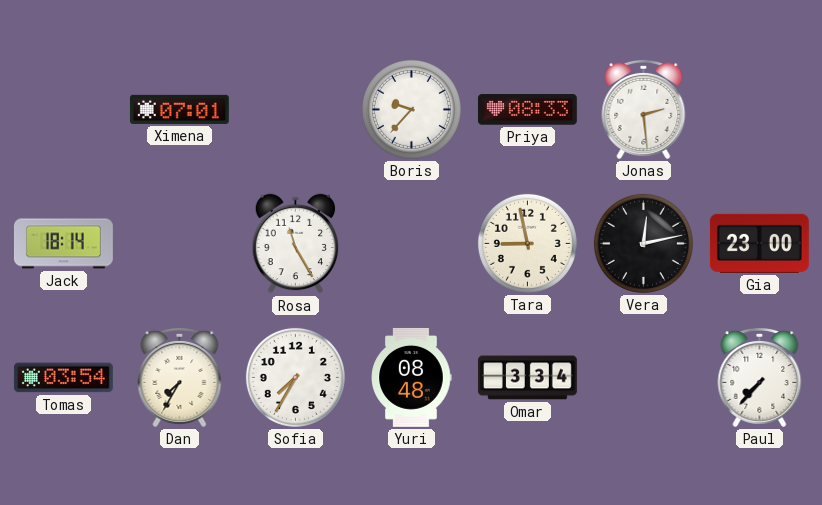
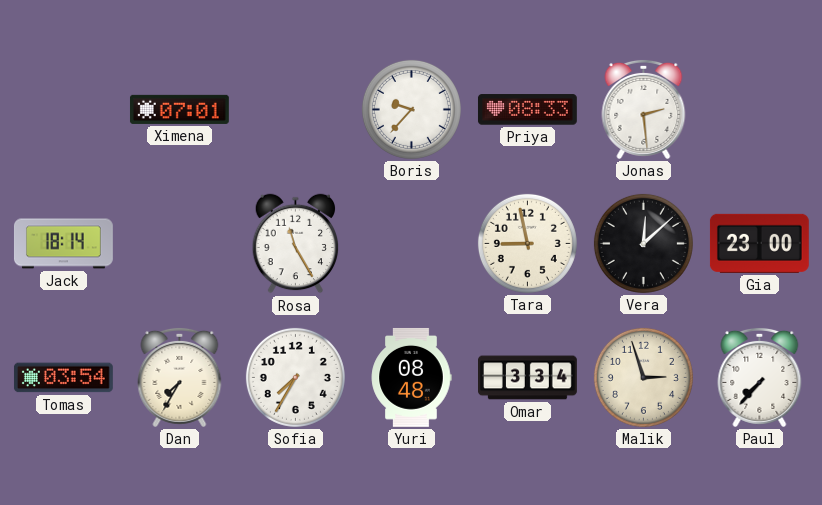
Vera: 12:13 -> 12:08
Malik: none -> 2:57
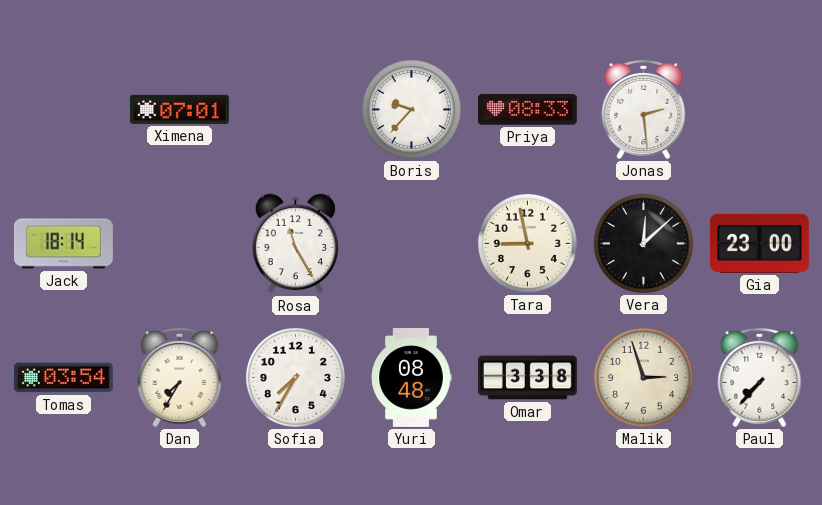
Omar: 3:34 -> 3:38
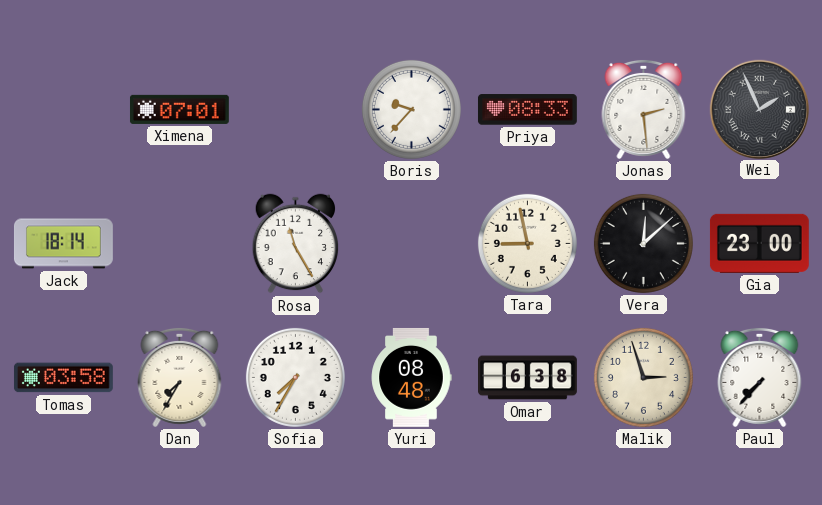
Wei: none -> 1:56
Tomas: 03:54 -> 03:58
Omar: 3:38 -> 6:38
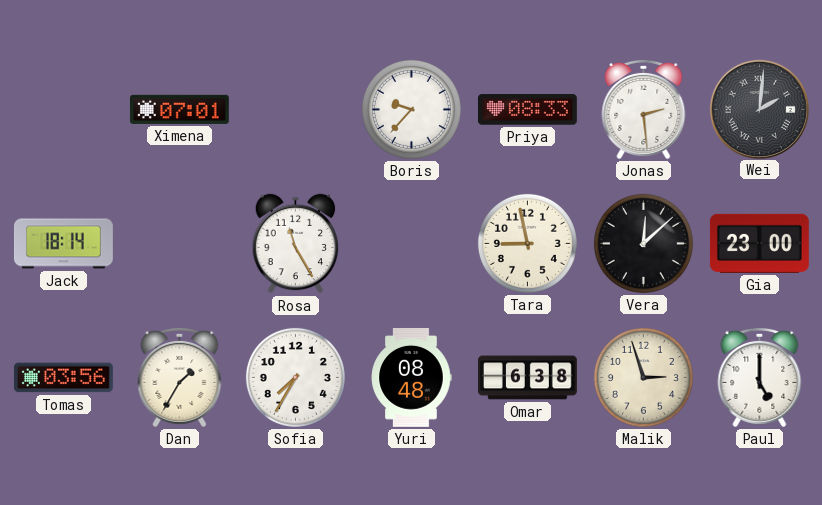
Wei: 1:56 -> 2:01
Tomas: 03:58 -> 03:56
Dan: 7:35 -> 1:35
Paul: 7:37 -> 5:00
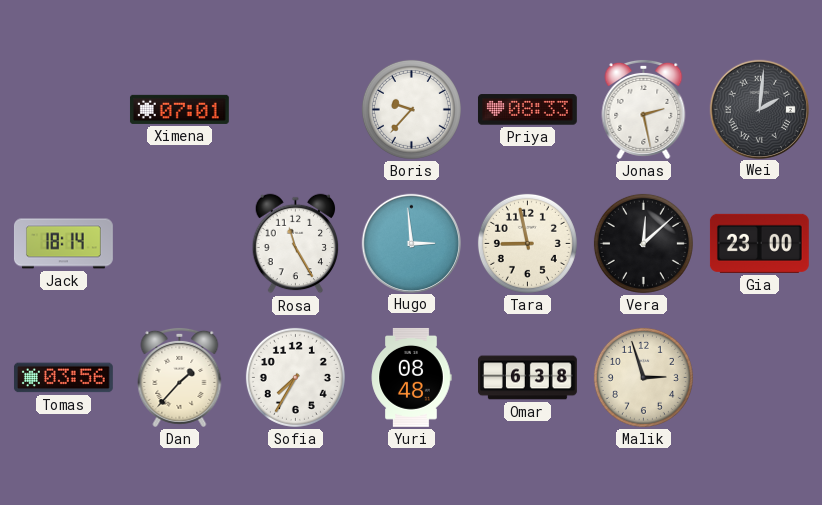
Jonas: 2:29 -> 2:28
Hugo: none -> 2:59
Dan: 1:35 -> 1:37
Paul: 5:00 -> none
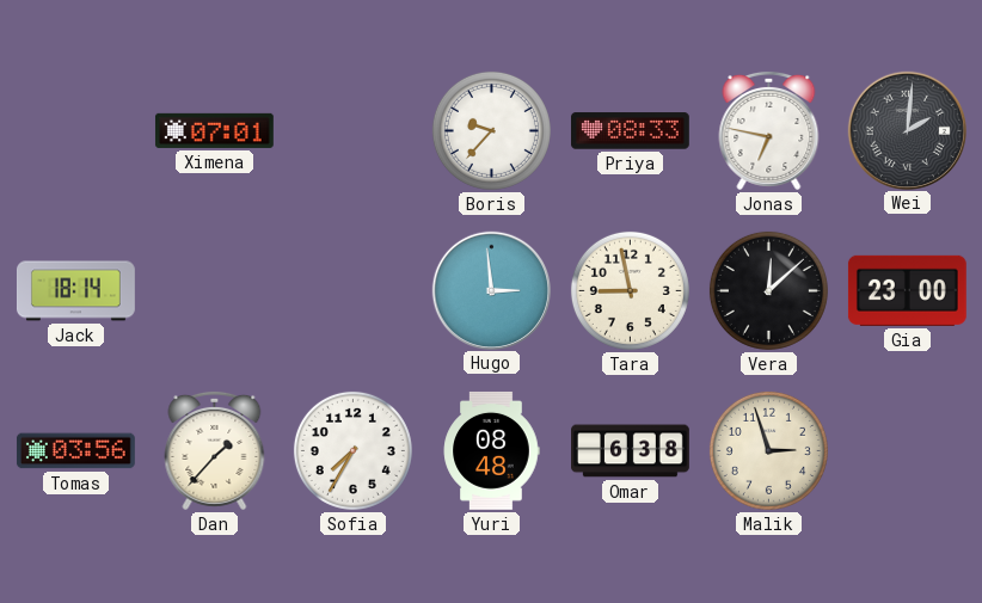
Jonas: 2:28 -> 6:47
Rosa: 11:25 -> none
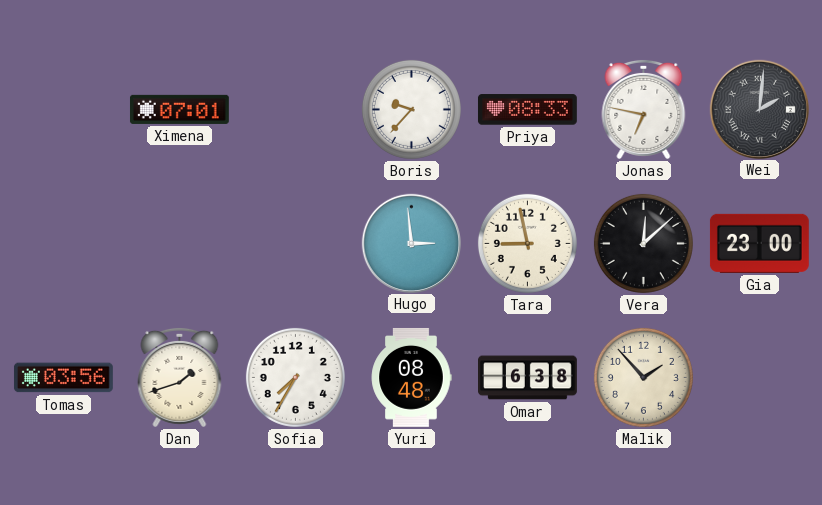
Jack: 18:14 -> none
Dan: 1:37 -> 1:42
Malik: 2:57 -> 1:53
